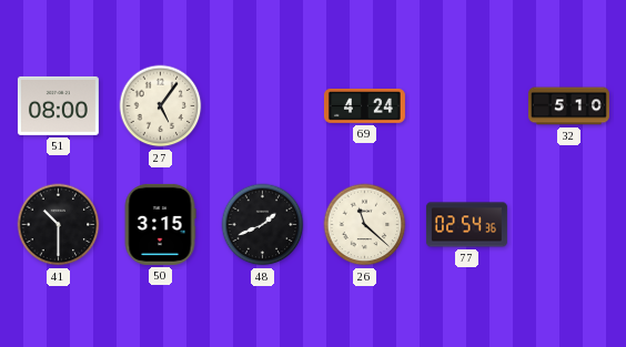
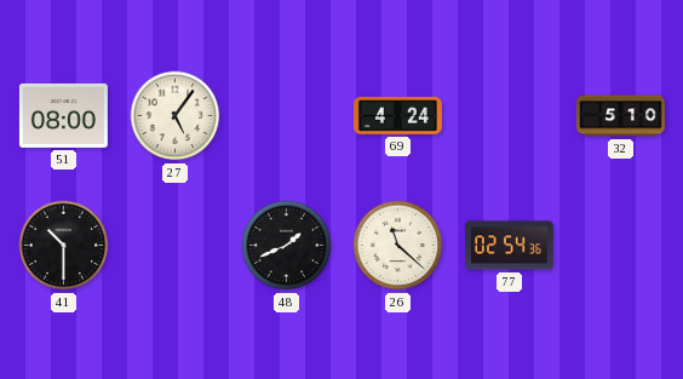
50: 3:15 -> none
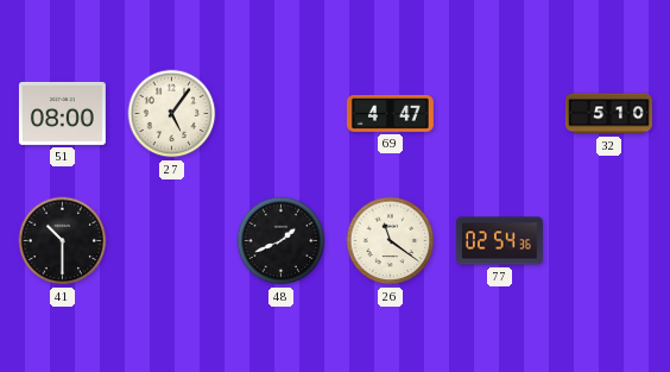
69: 4:24 -> 4:47
26: 11:22 -> 11:21
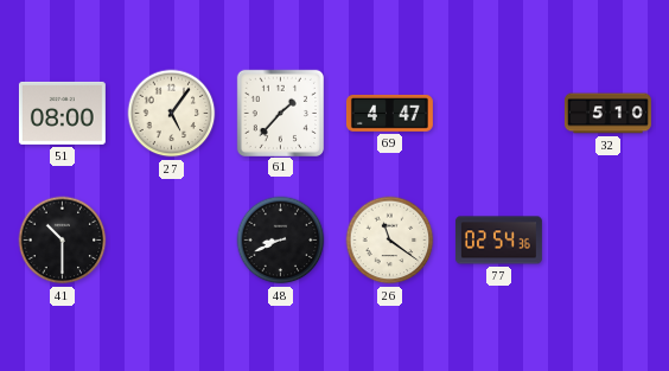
61: none -> 1:37
48: 1:41 -> 8:41
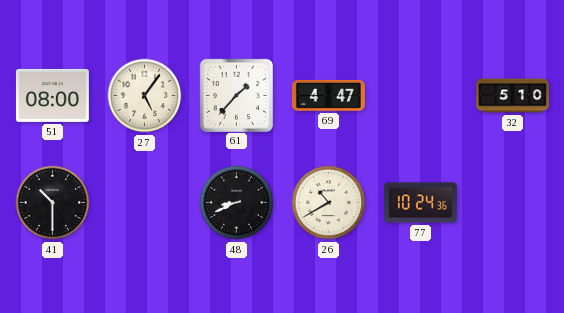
26: 11:21 -> 10:40
77: 02:54 -> 10:24
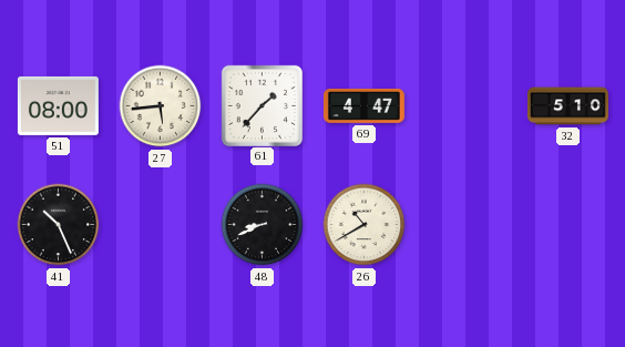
27: 5:06 -> 5:44
41: 10:30 -> 10:26
77: 10:24 -> none
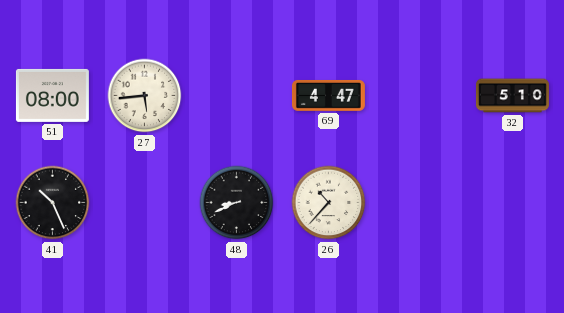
61: 1:37 -> none
26: 10:40 -> 10:37
